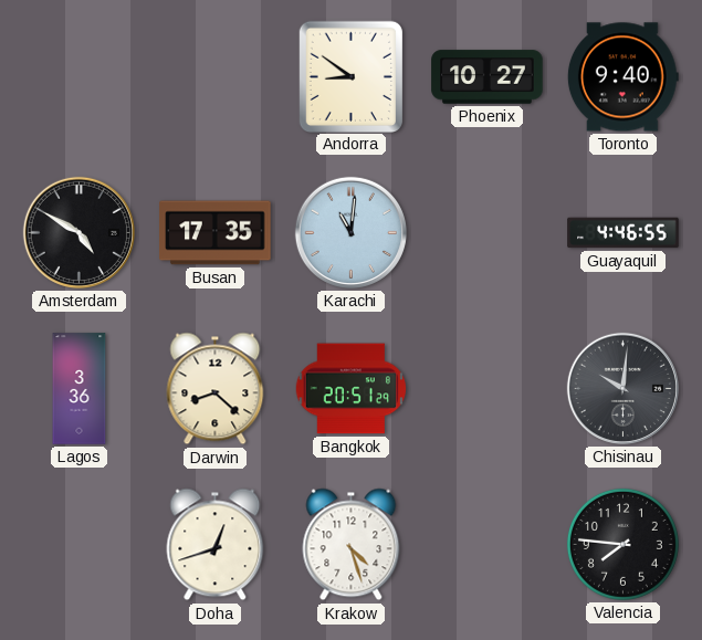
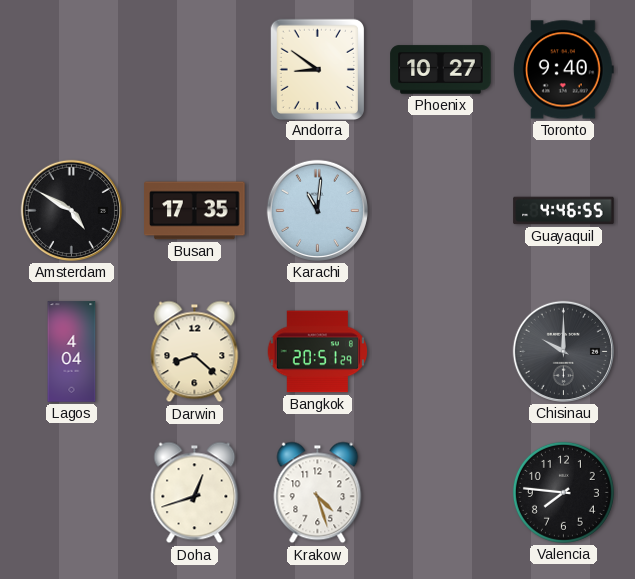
Lagos: 3:36 -> 4:04
Chisinau: 10:01 -> 10:00
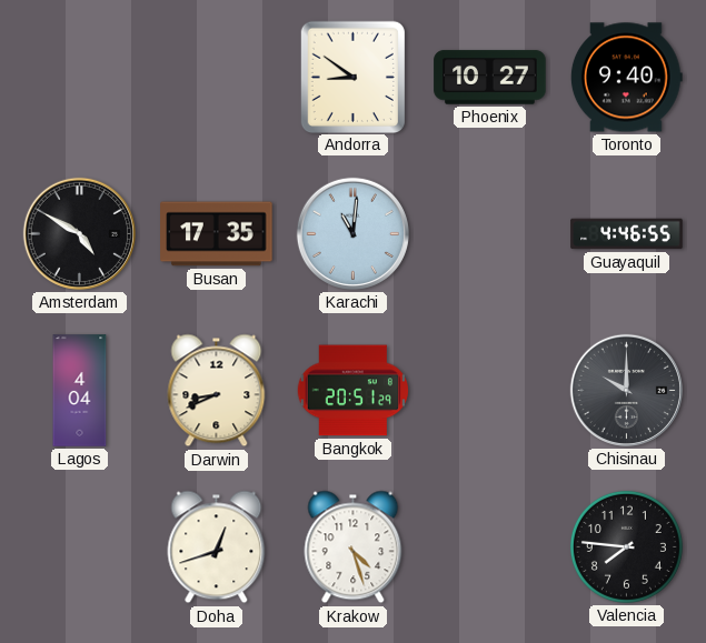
Darwin: 8:22 -> 8:41
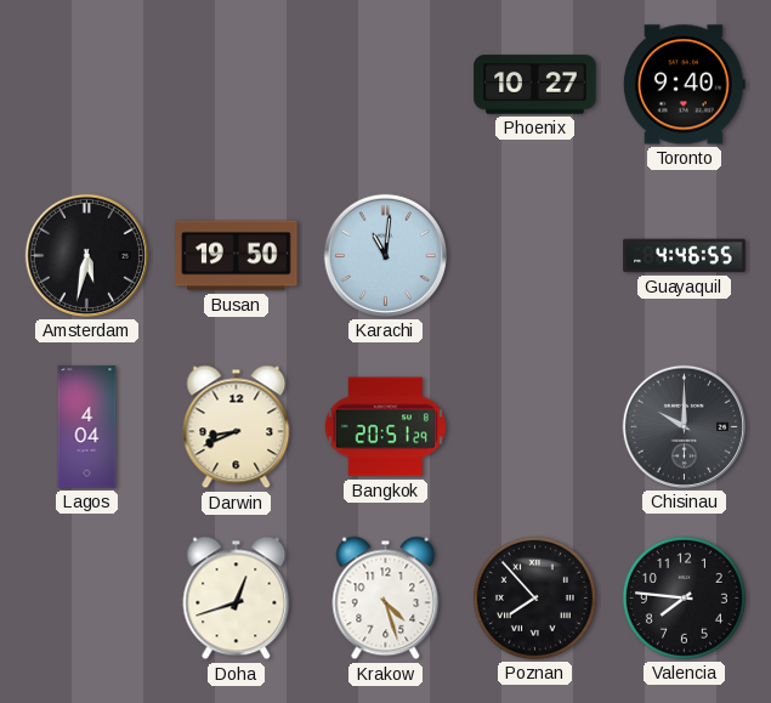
Andorra: 8:51 -> none
Amsterdam: 4:50 -> 5:32
Busan: 17:35 -> 19:50
Poznan: none -> 7:53
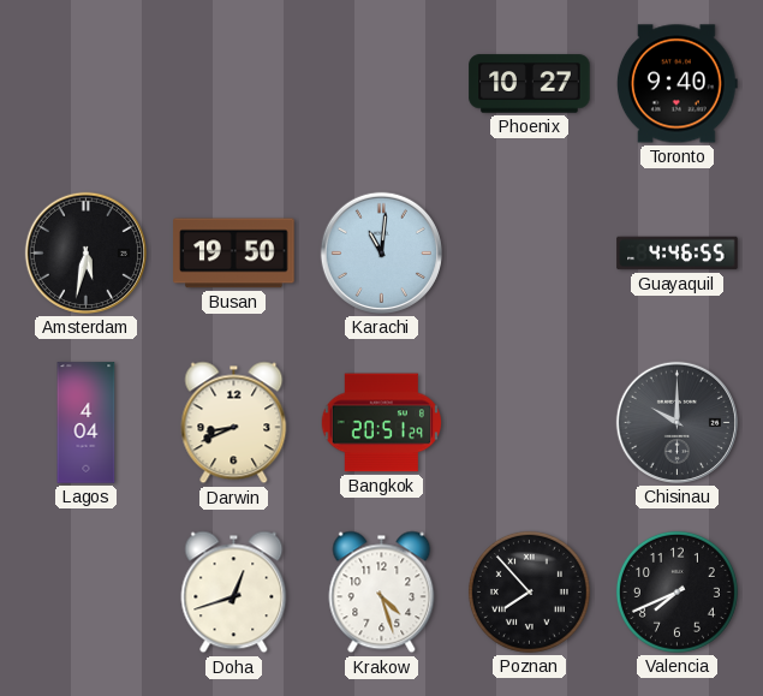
Valencia: 7:46 -> 7:41
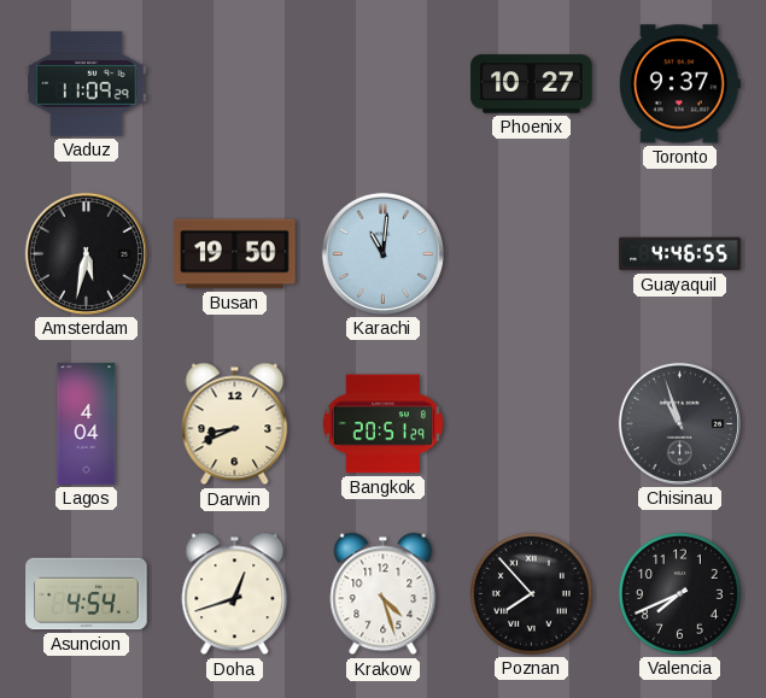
Vaduz: none -> 11:09
Toronto: 9:40 -> 9:37
Chisinau: 10:00 -> 10:57
Asuncion: none -> 4:54
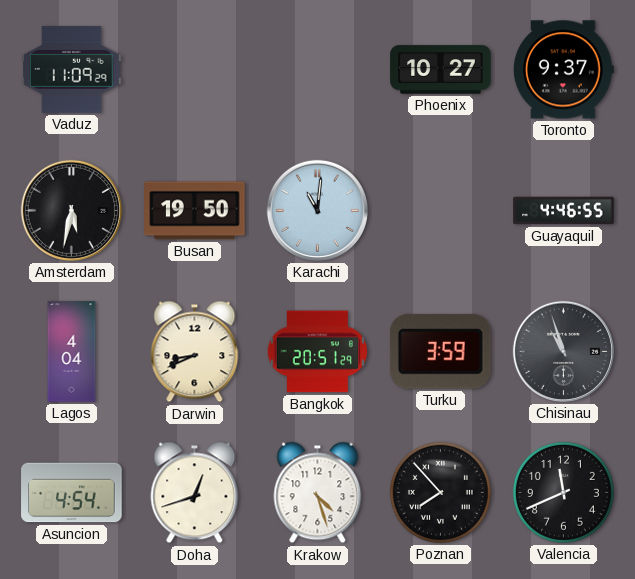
Turku: none -> 3:59
Valencia: 7:41 -> 11:41
